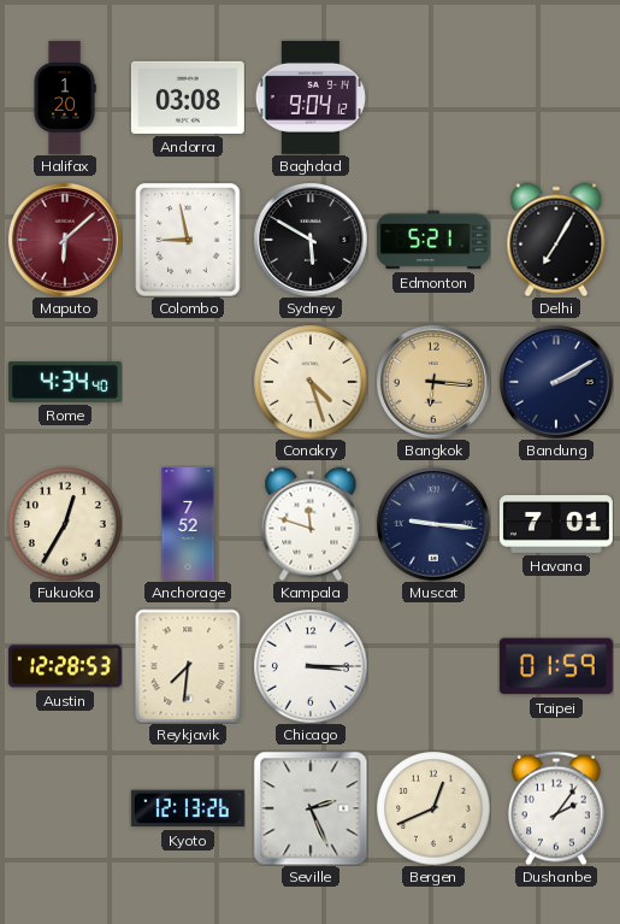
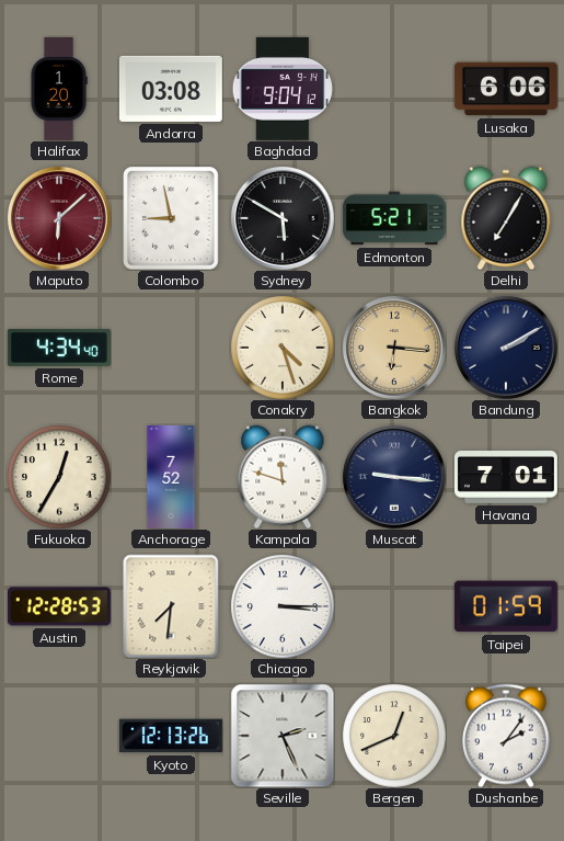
Lusaka: none -> 6:06
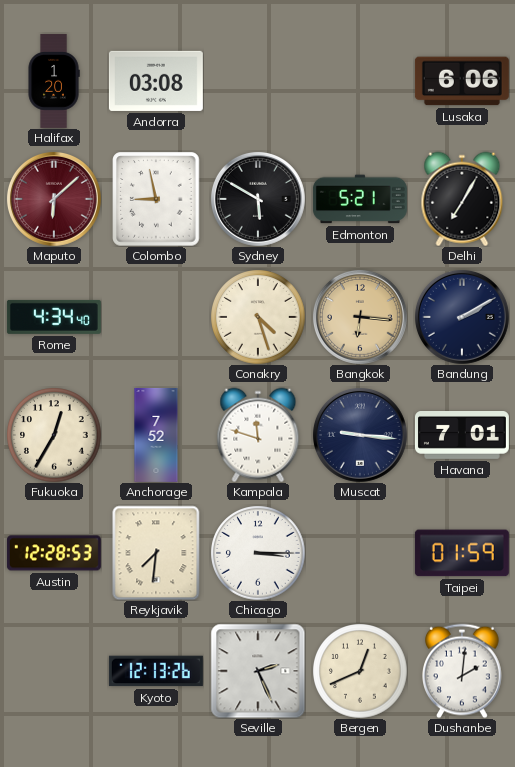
Baghdad: 9:04 -> none
Dushanbe: 2:06 -> 2:01
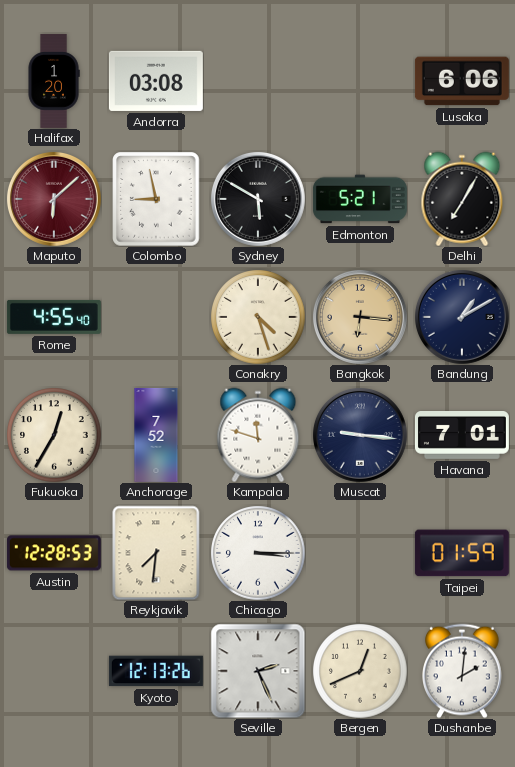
Rome: 4:34 -> 4:55
Bandung: 2:10 -> 1:10
